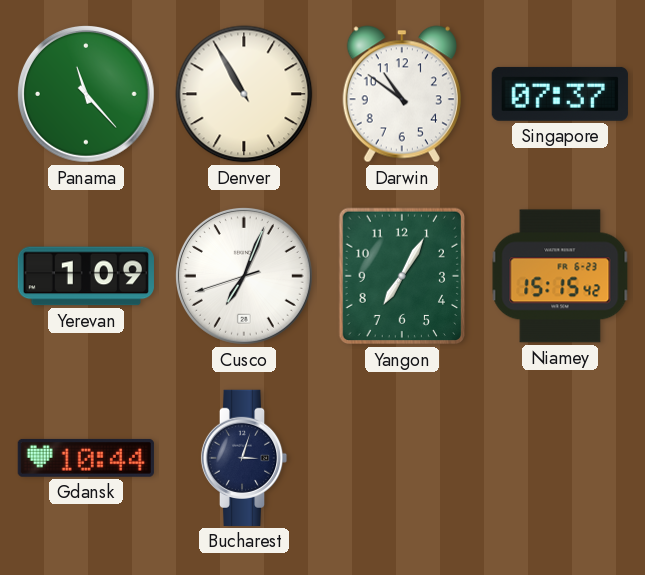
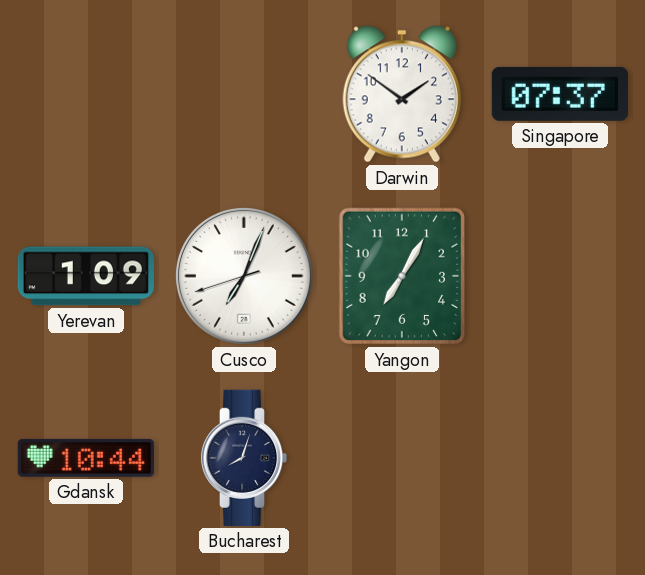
Panama: 11:23 -> none
Denver: 10:55 -> none
Darwin: 10:51 -> 1:51
Niamey: 15:15 -> none
Bucharest: 3:03 -> 8:03
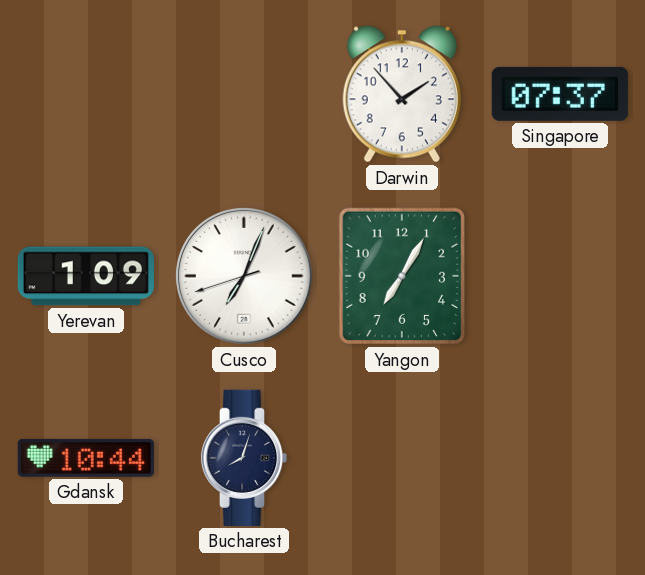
Darwin: 1:51 -> 1:53
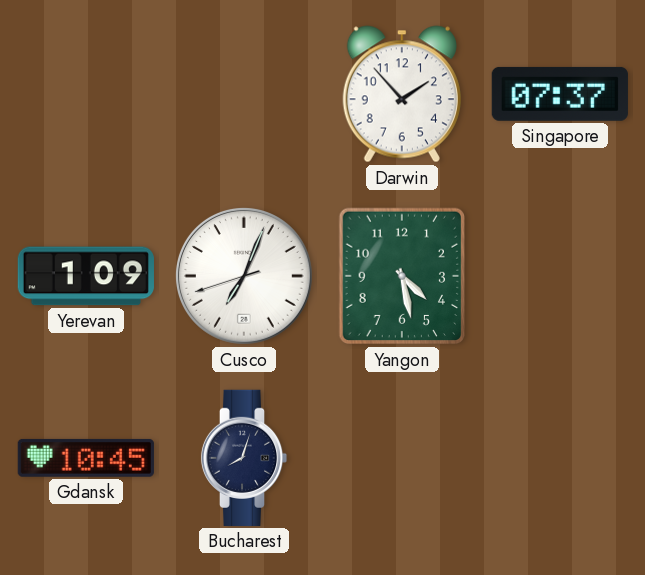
Yangon: 7:05 -> 4:28
Gdansk: 10:44 -> 10:45
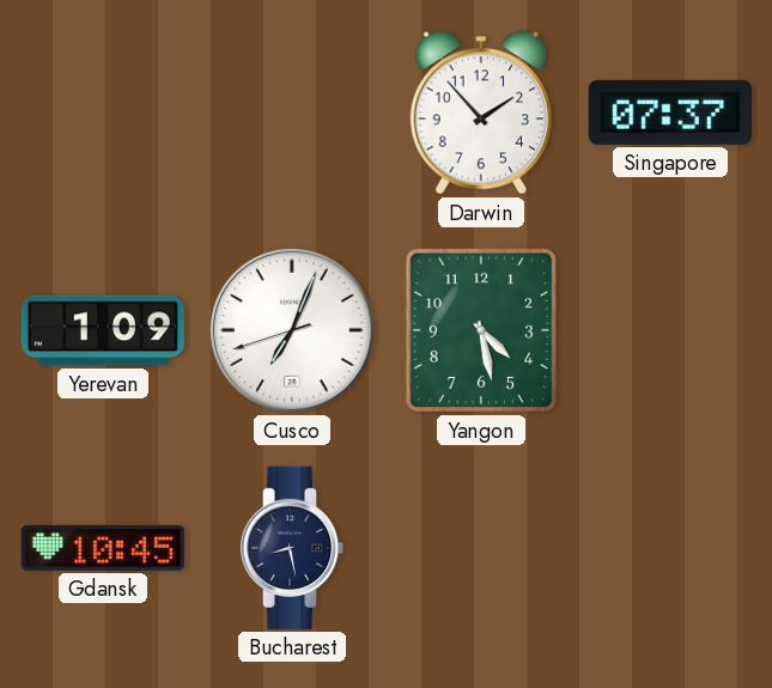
Bucharest: 8:03 -> 8:28
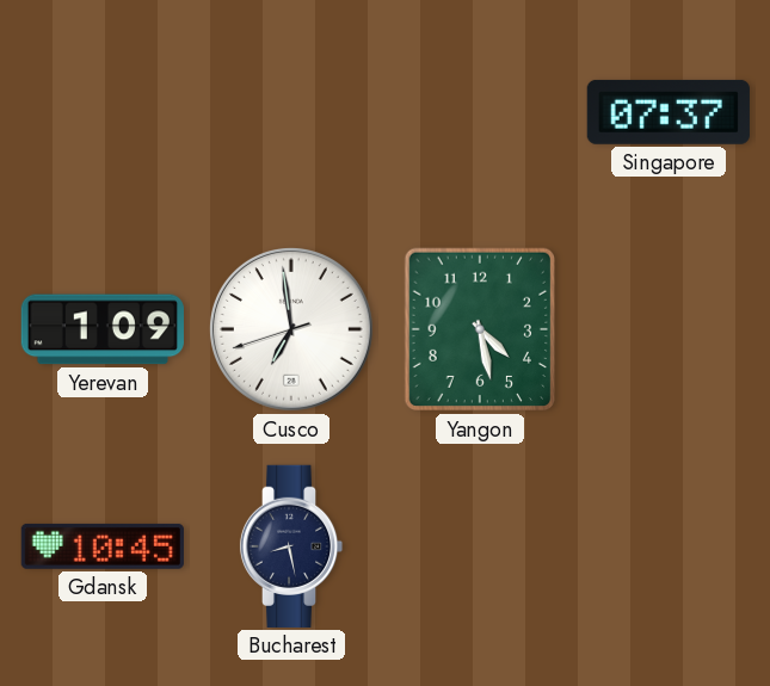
Darwin: 1:53 -> none
Cusco: 7:03 -> 6:58
